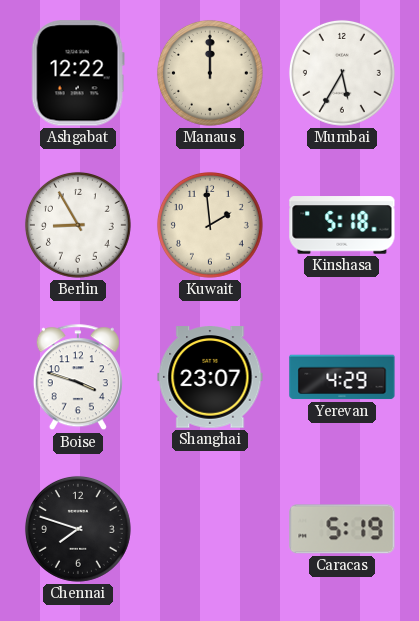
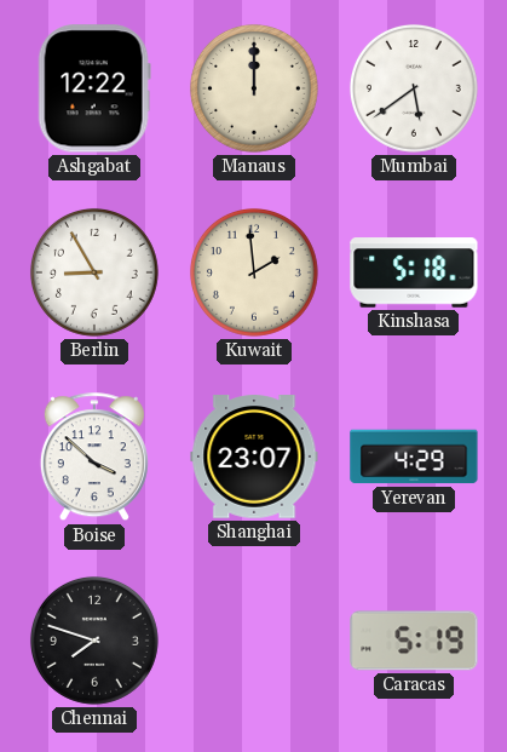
Mumbai: 5:35 -> 5:39
Boise: 3:48 -> 3:52
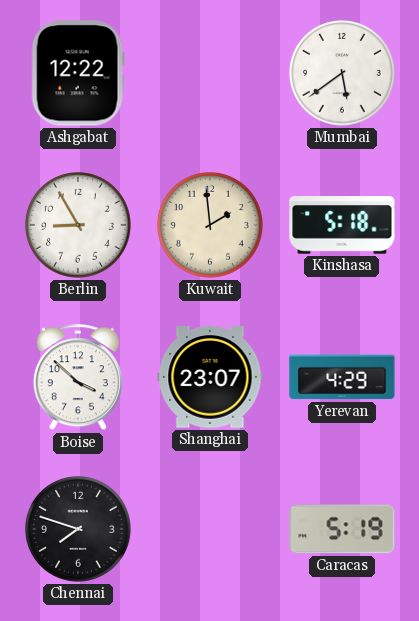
Manaus: 12:00 -> none
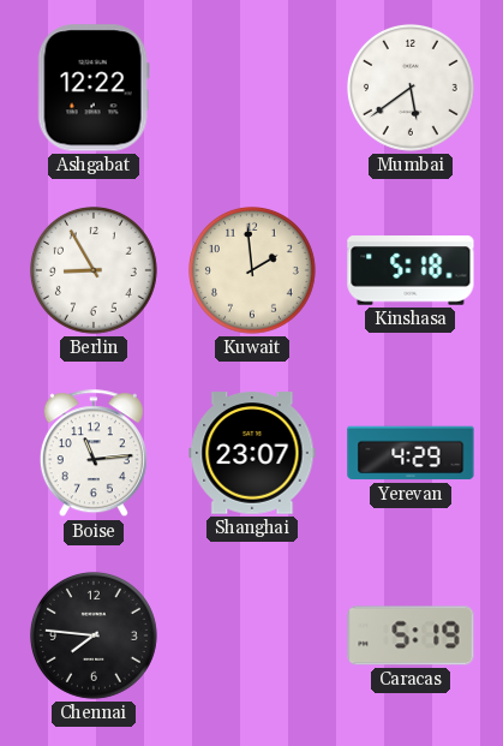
Boise: 3:52 -> 11:14
Chennai: 7:48 -> 7:46
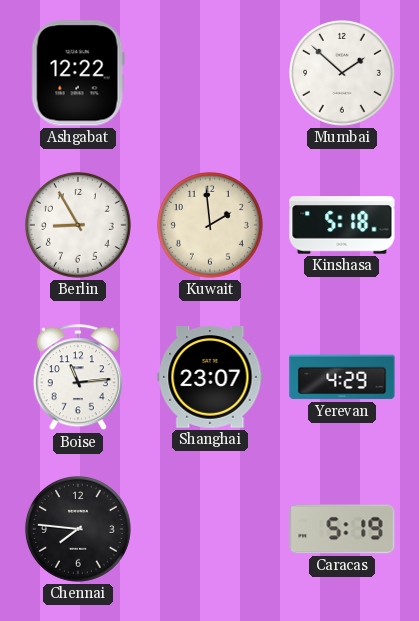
Mumbai: 5:39 -> 1:52
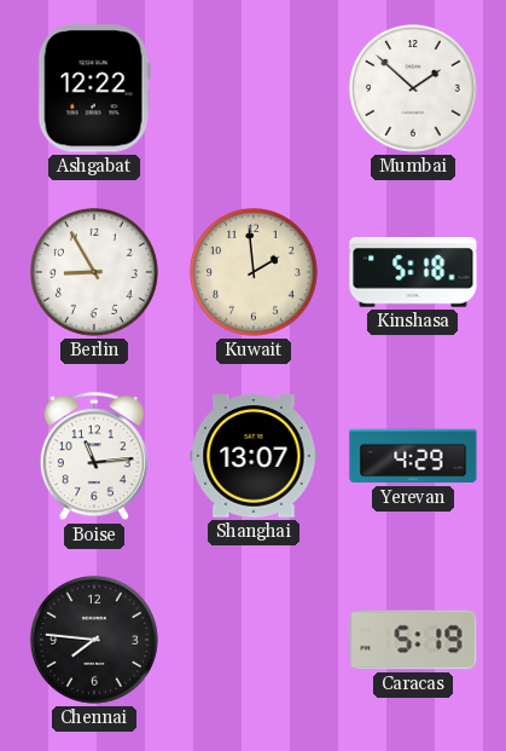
Shanghai: 23:07 -> 13:07
